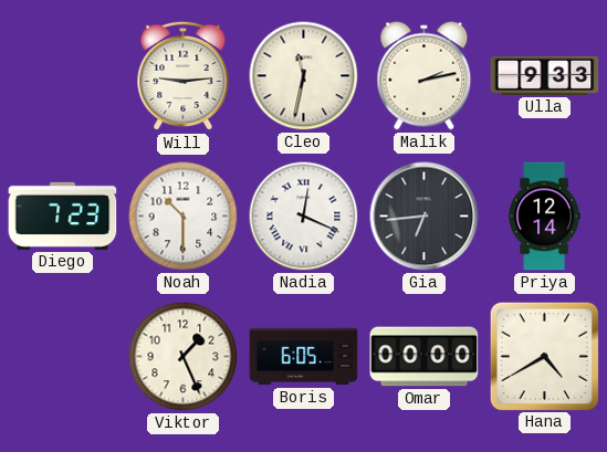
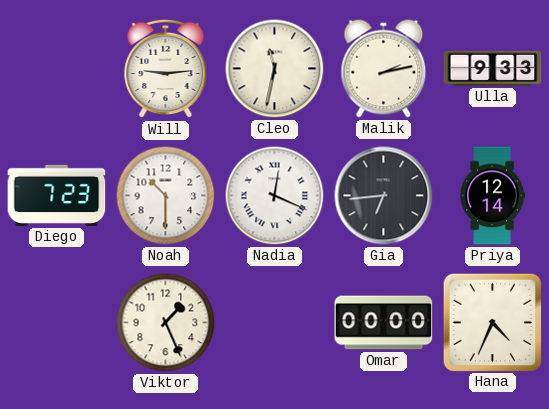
Boris: 6:05 -> none
Hana: 4:40 -> 4:34
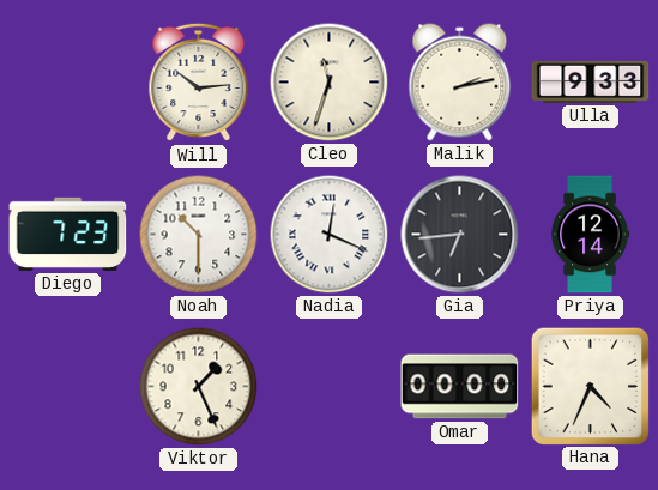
Will: 9:14 -> 10:14
Cleo: 11:32 -> 11:33
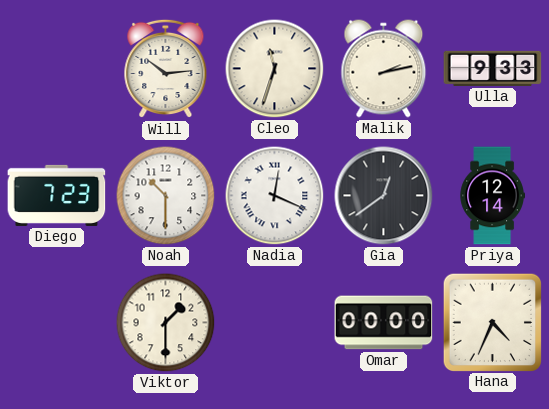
Gia: 6:44 -> 12:39
Viktor: 1:26 -> 1:30
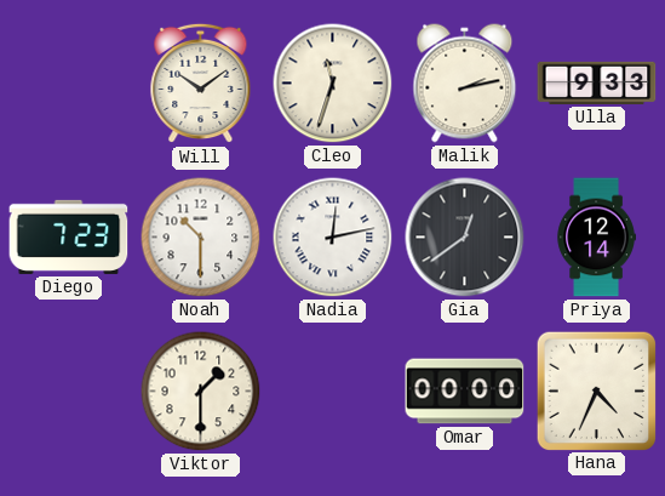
Will: 10:14 -> 10:09
Nadia: 12:19 -> 12:13
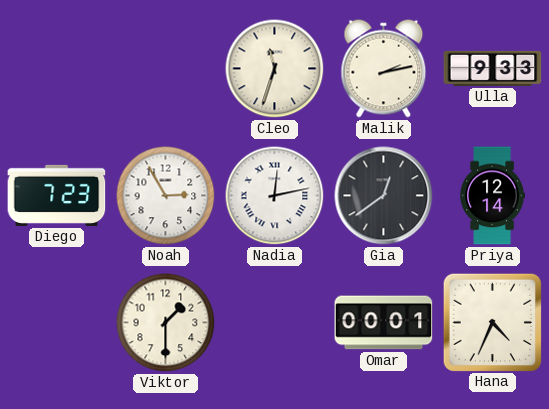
Will: 10:09 -> none
Noah: 10:30 -> 2:55
Omar: 00:00 -> 00:01
